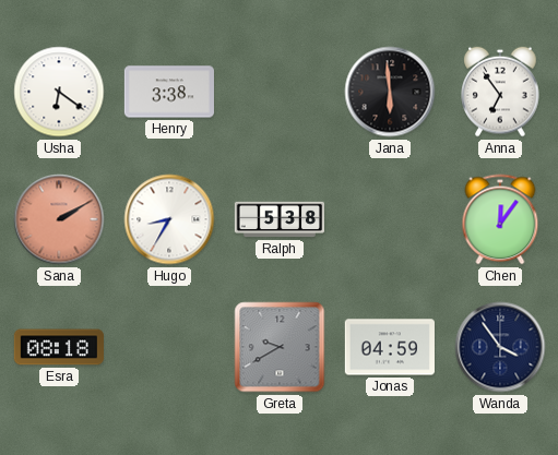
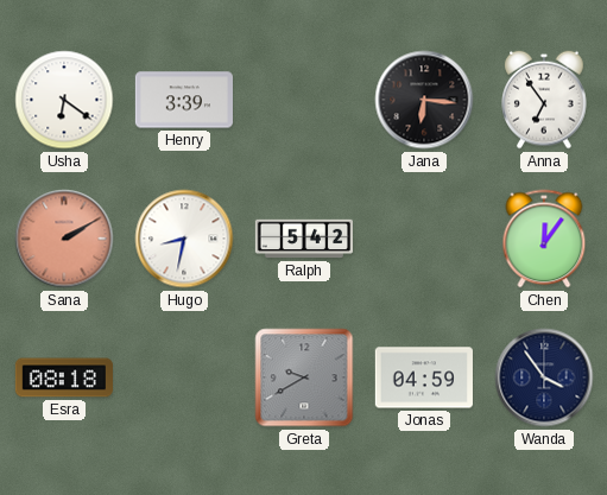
Henry: 3:38 -> 3:39
Jana: 5:59 -> 6:16
Hugo: 8:35 -> 8:32
Ralph: 5:38 -> 5:42
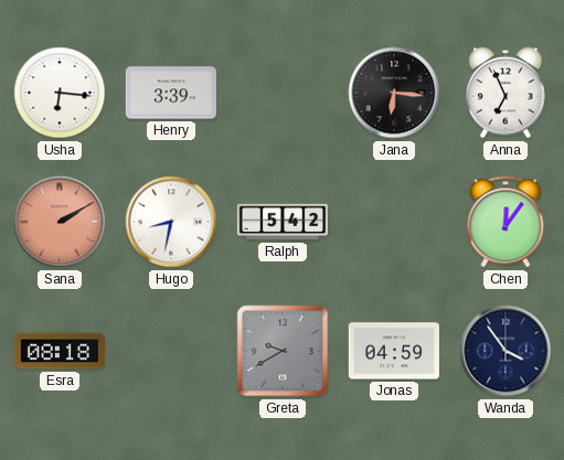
Usha: 6:21 -> 6:16
Anna: 6:54 -> 6:56
